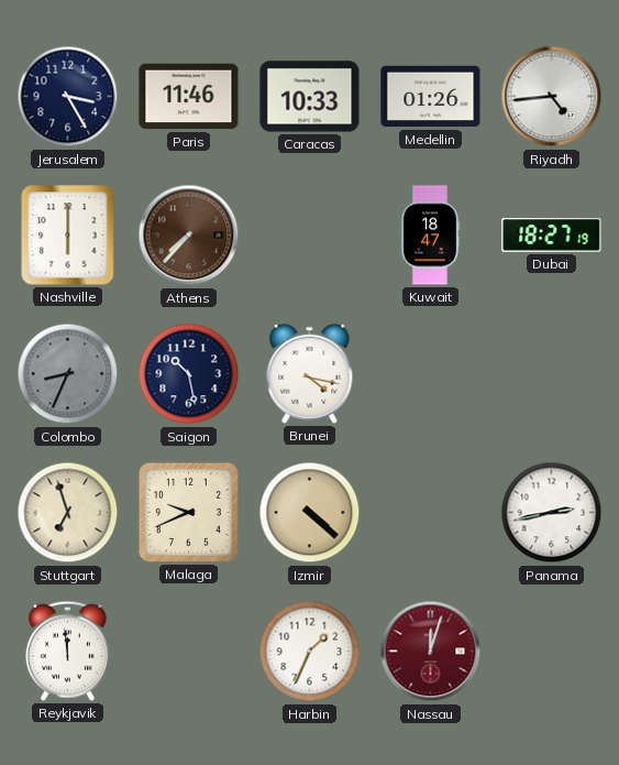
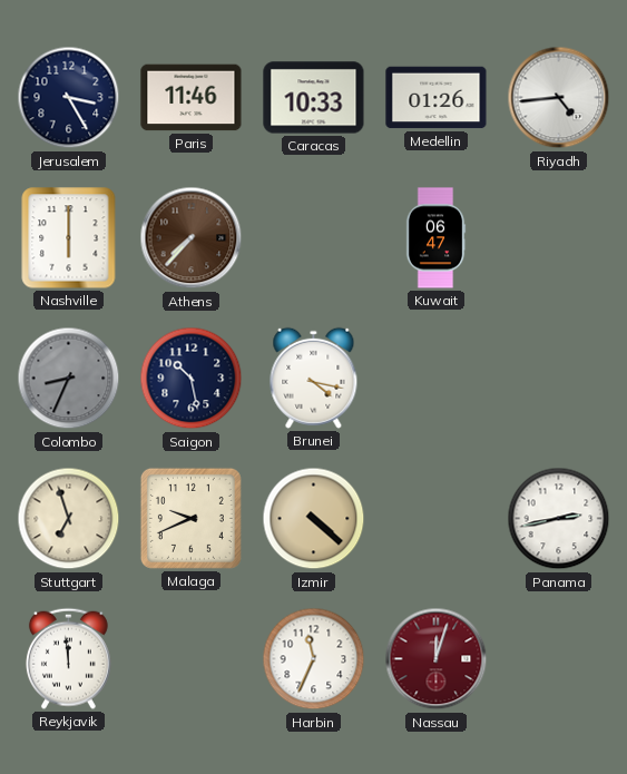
Kuwait: 18:47 -> 06:47
Dubai: 18:27 -> none
Harbin: 1:34 -> 11:34
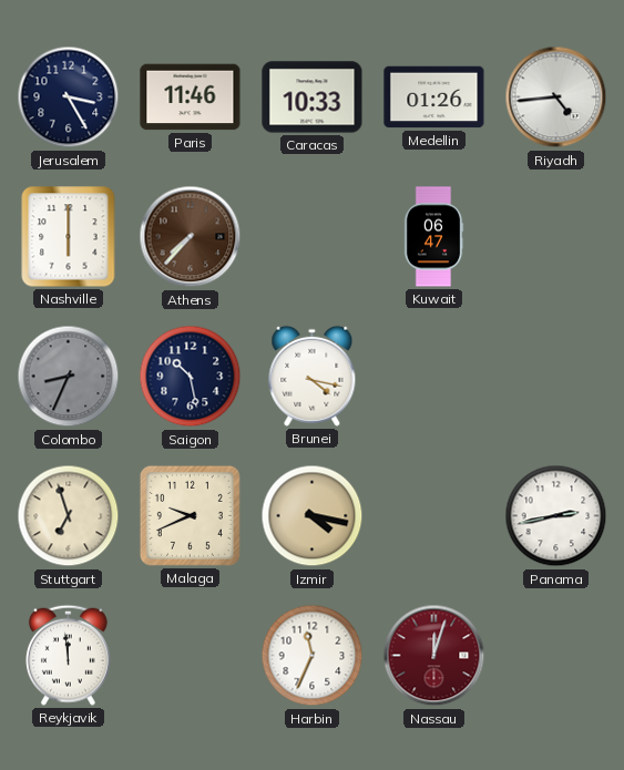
Izmir: 4:22 -> 4:17
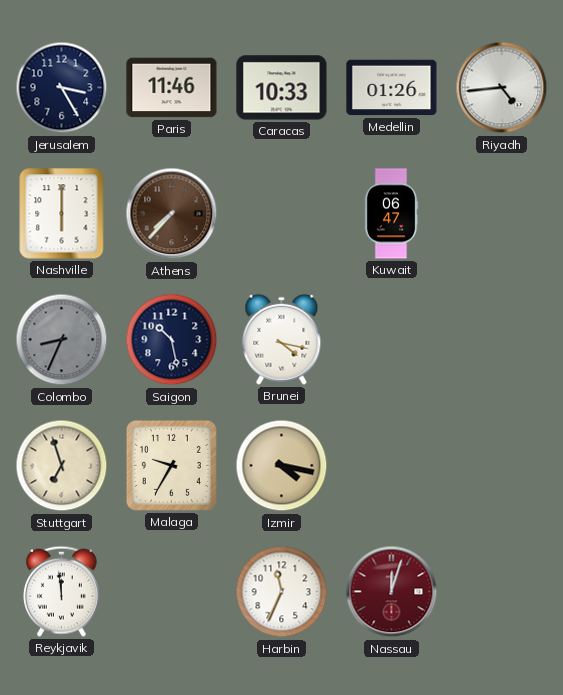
Malaga: 9:41 -> 9:35
Panama: 2:43 -> none
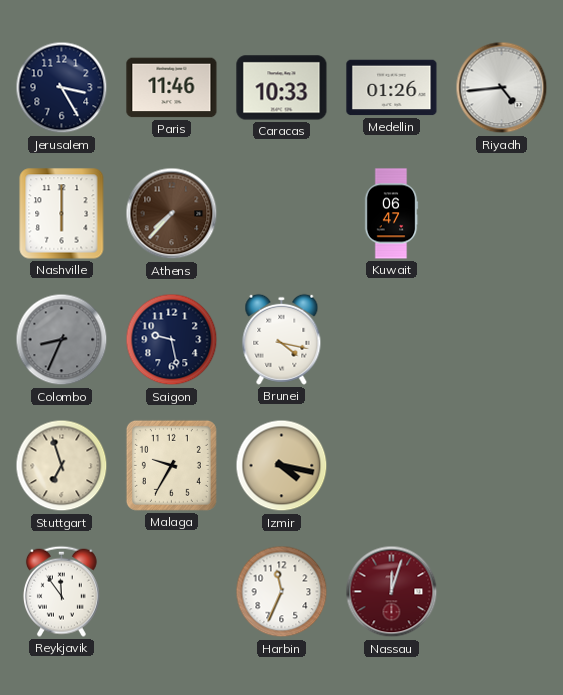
Saigon: 10:28 -> 9:28
Reykjavik: 11:59 -> 11:54
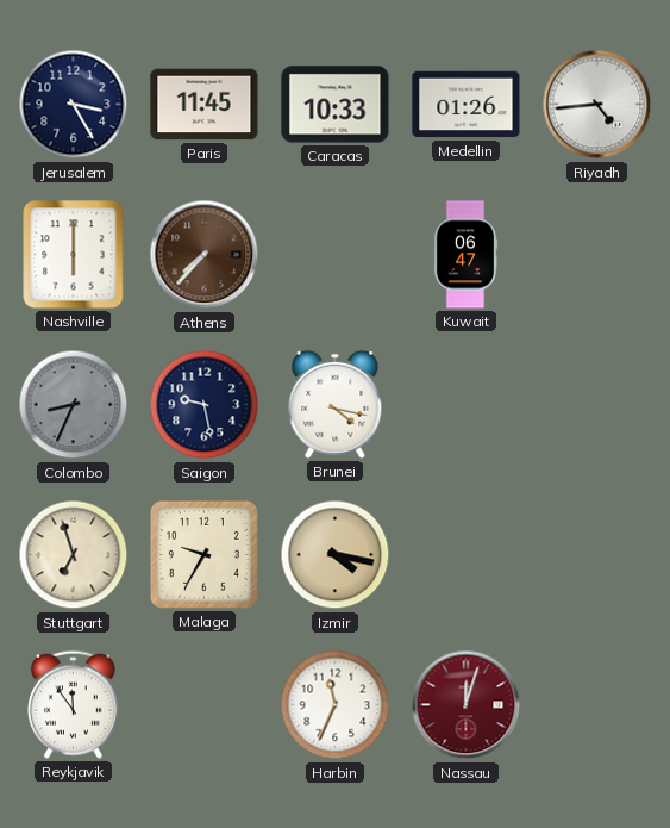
Paris: 11:46 -> 11:45
